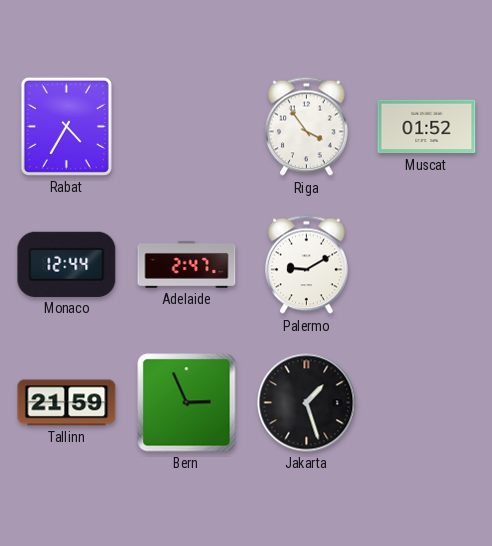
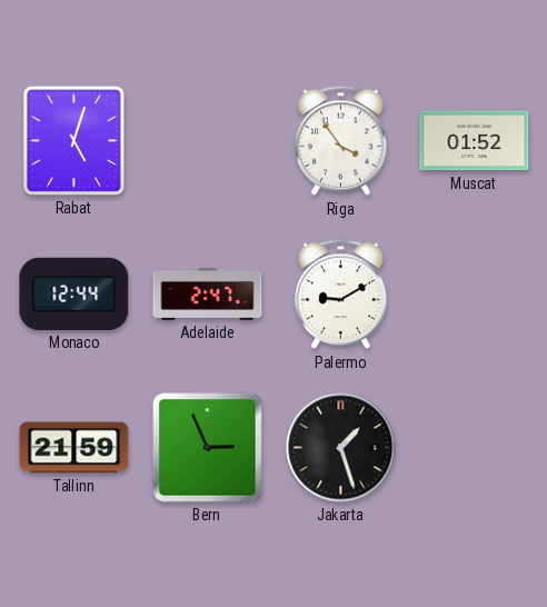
Rabat: 4:35 -> 5:03
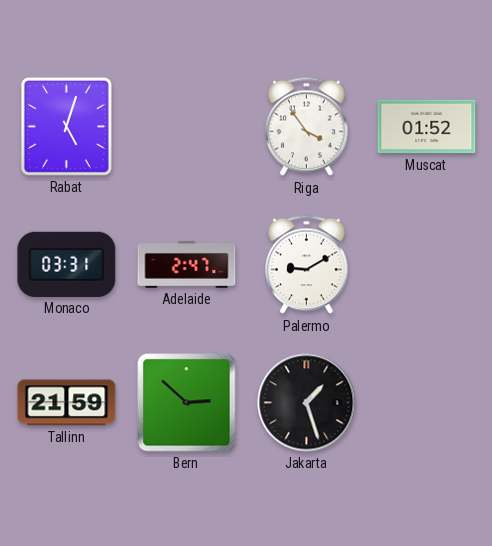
Monaco: 12:44 -> 03:31
Bern: 2:56 -> 2:52
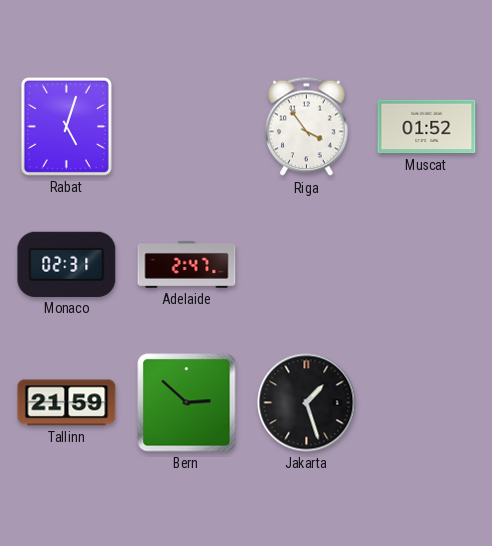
Monaco: 03:31 -> 02:31
Palermo: 9:10 -> none
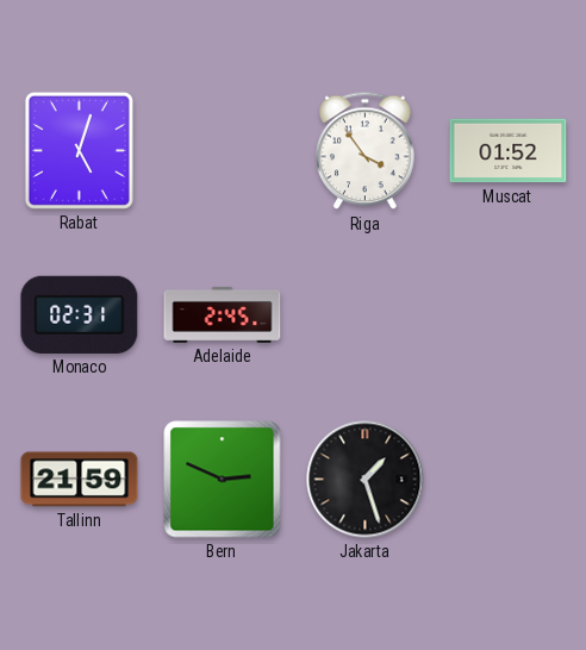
Adelaide: 2:47 -> 2:45
Bern: 2:52 -> 2:49
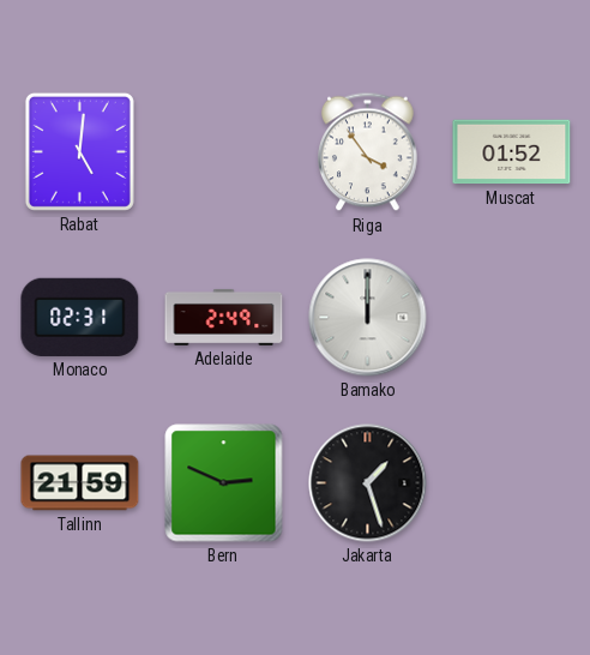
Rabat: 5:03 -> 5:01
Adelaide: 2:45 -> 2:49
Bamako: none -> 12:00
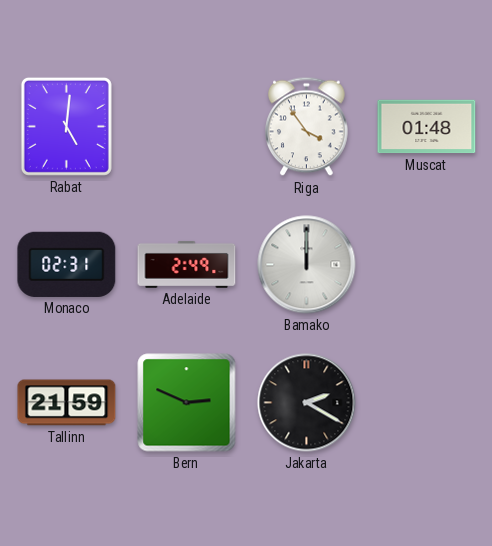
Muscat: 01:52 -> 01:48
Jakarta: 1:27 -> 2:20
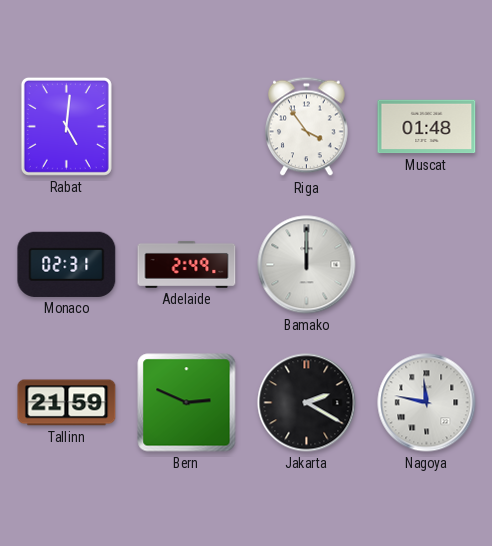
Nagoya: none -> 11:47
